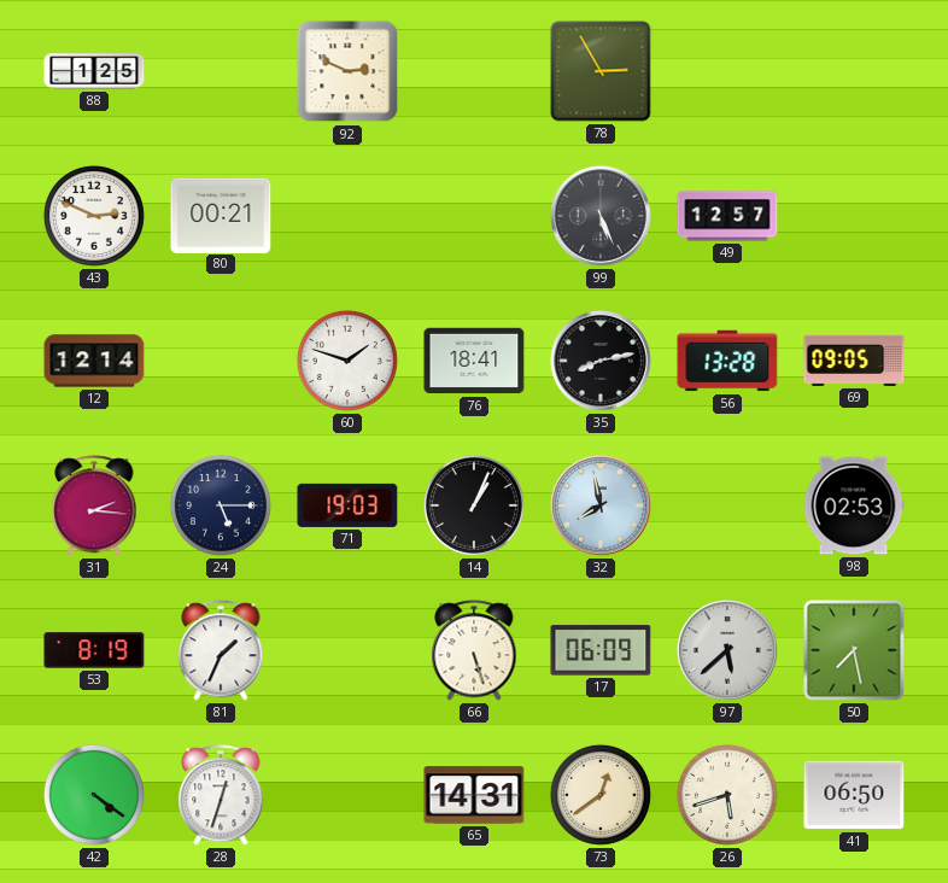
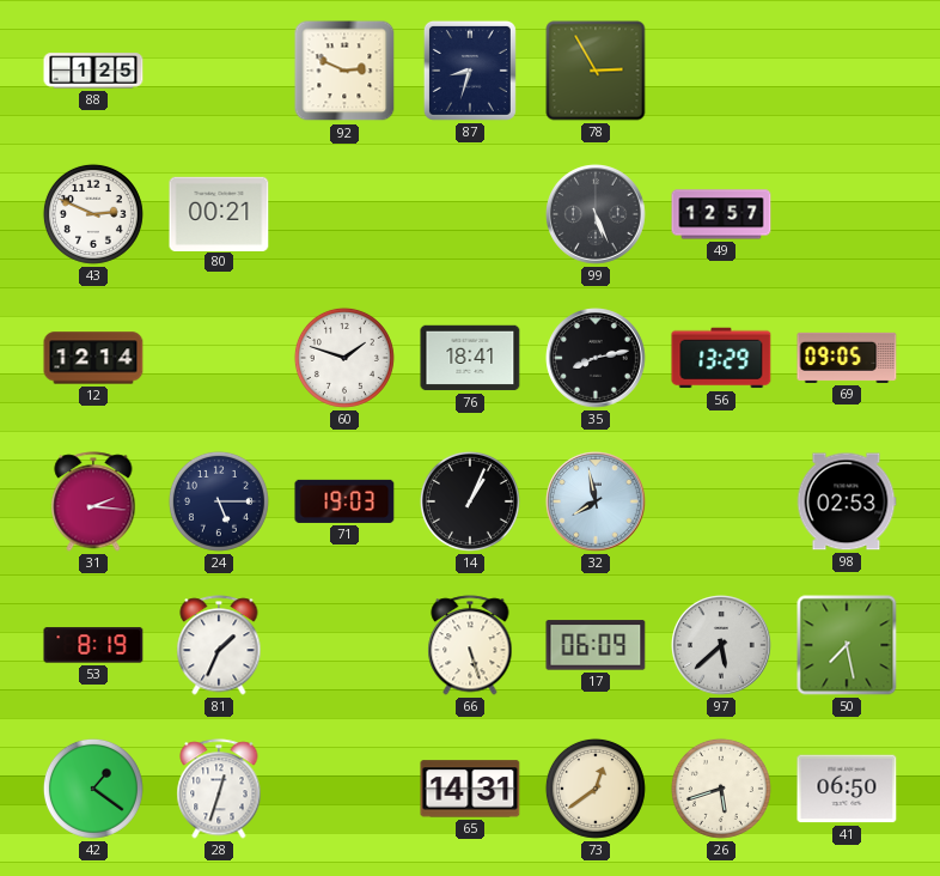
87: none -> 8:33
56: 13:28 -> 13:29
42: 4:21 -> 1:21
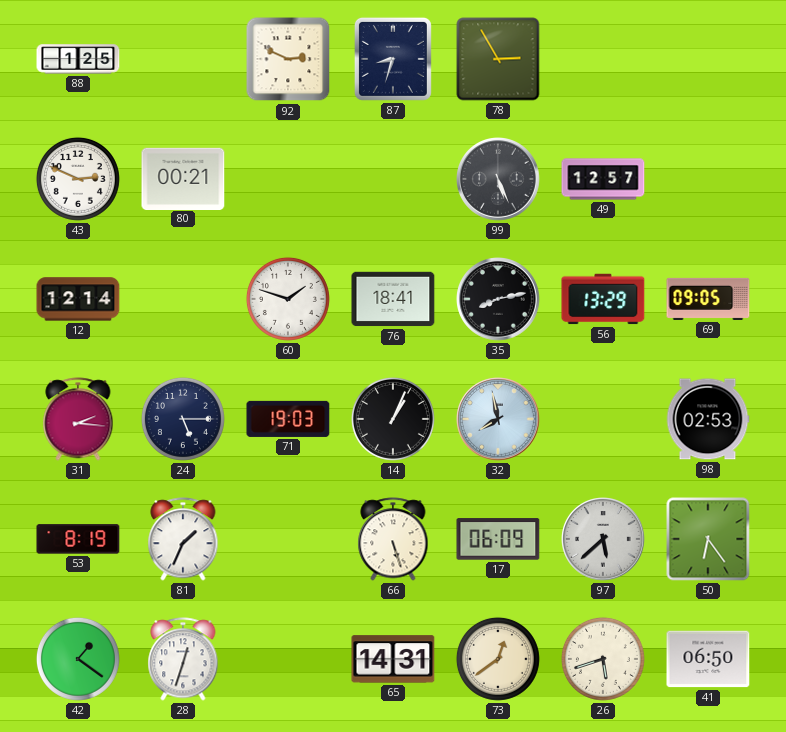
50: 7:28 -> 6:24
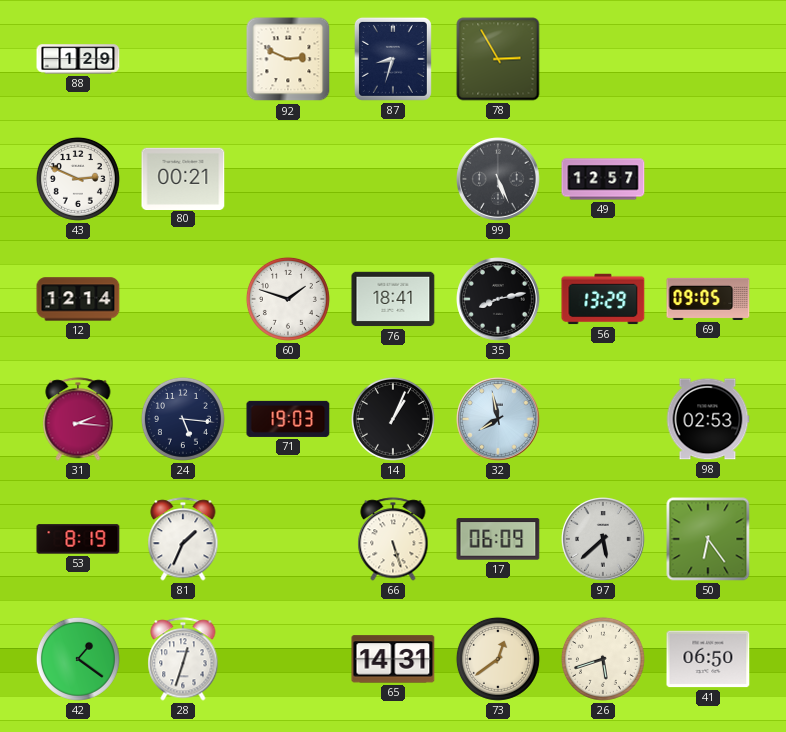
88: 1:25 -> 1:29
24: 5:15 -> 5:16
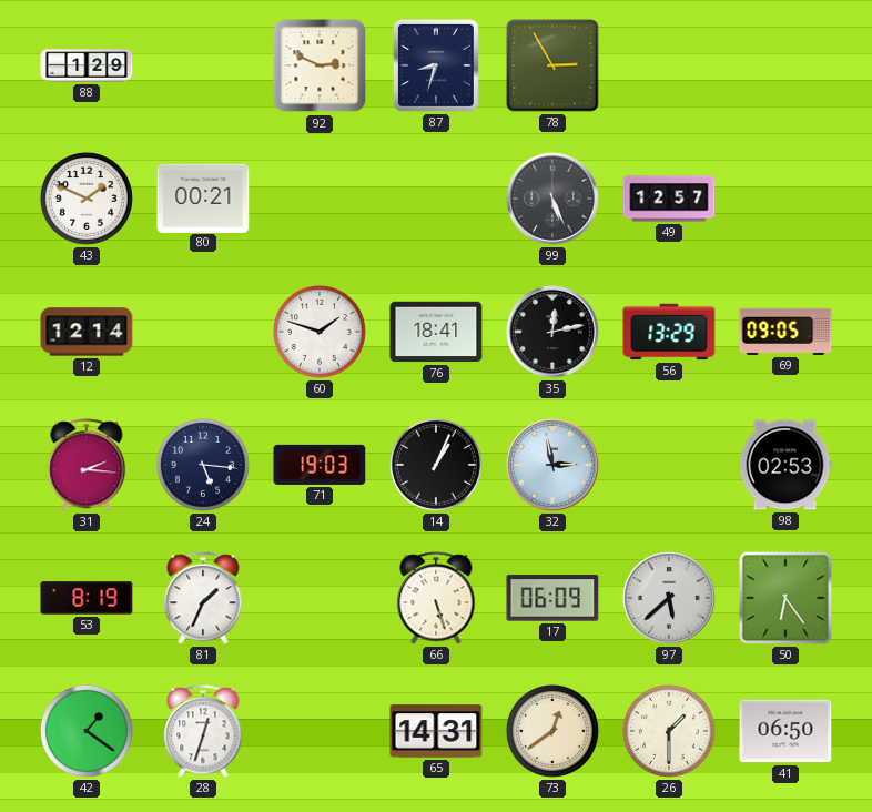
43: 2:49 -> 1:49
35: 8:13 -> 12:13
32: 7:58 -> 2:58
26: 5:42 -> 1:30
